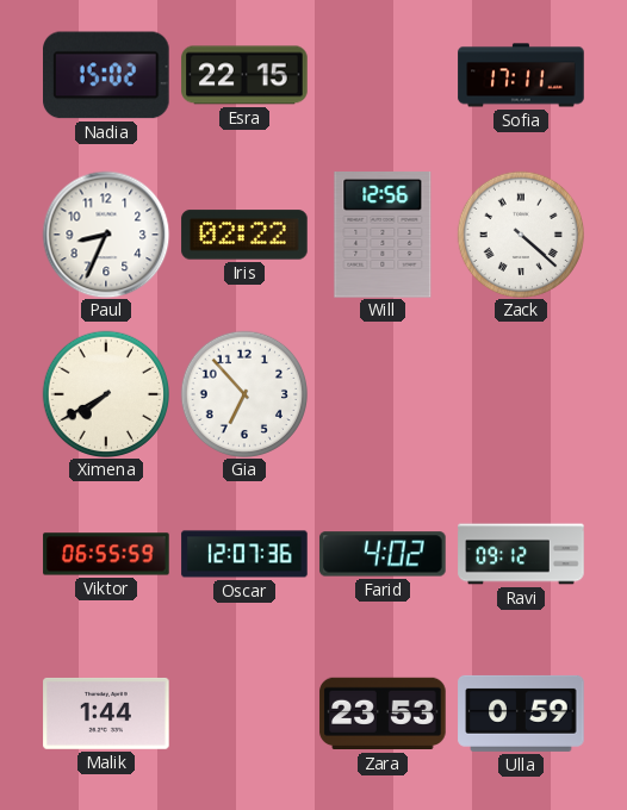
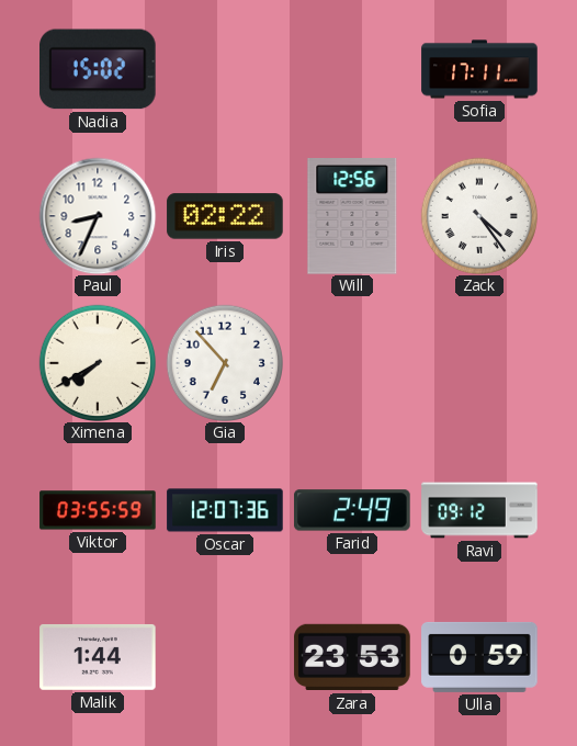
Esra: 22:15 -> none
Zack: 4:22 -> 4:24
Viktor: 06:55 -> 03:55
Farid: 4:02 -> 2:49
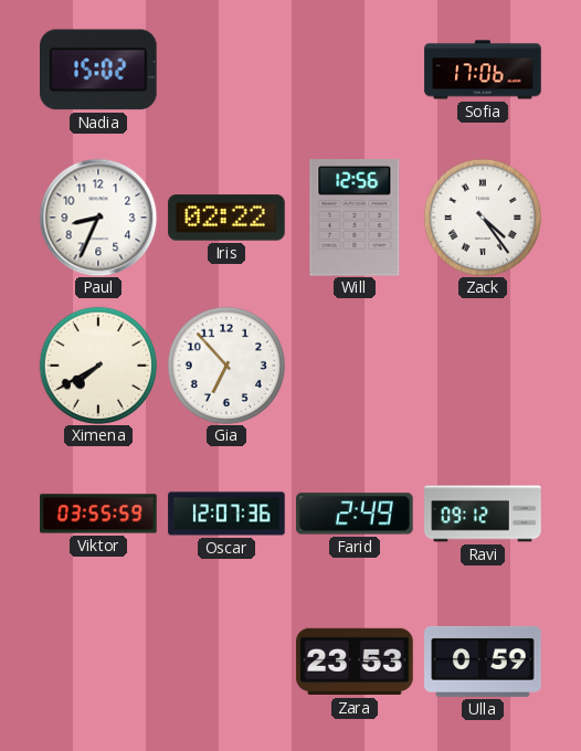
Sofia: 17:11 -> 17:06
Malik: 1:44 -> none
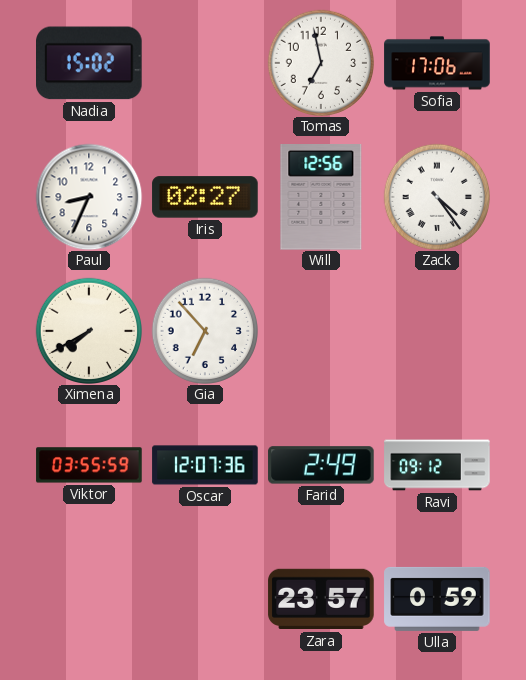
Tomas: none -> 6:58
Iris: 02:22 -> 02:27
Zara: 23:53 -> 23:57
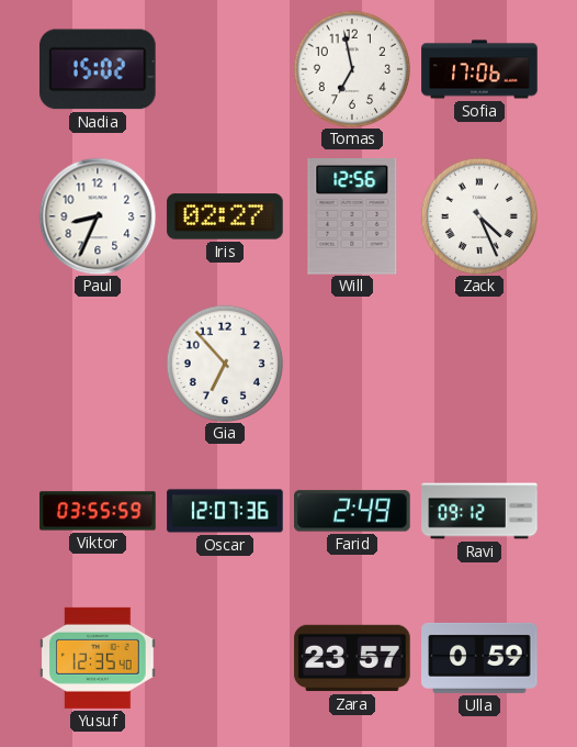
Zack: 4:24 -> 4:26
Ximena: 7:40 -> none
Yusuf: none -> 12:35
